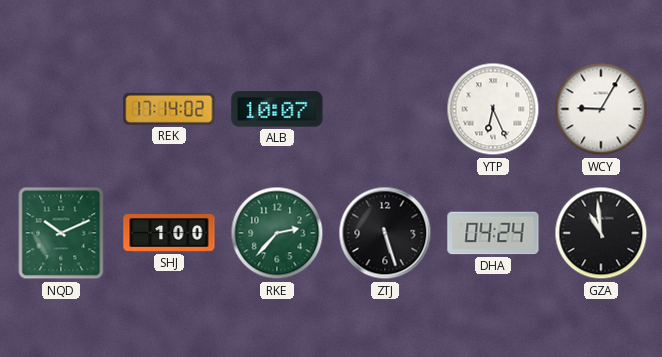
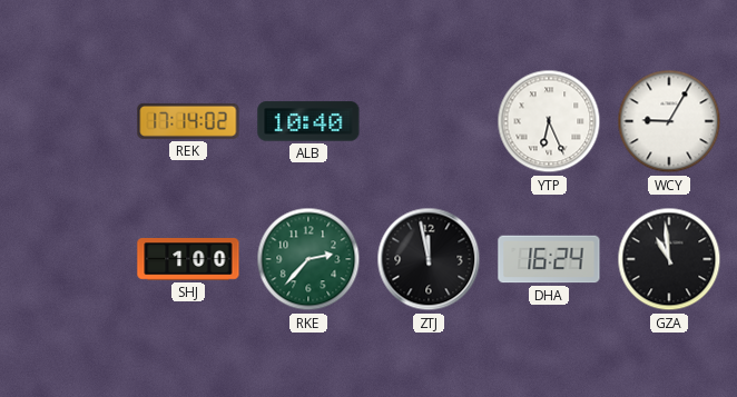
ALB: 10:07 -> 10:40
NQD: 10:11 -> none
ZTJ: 5:27 -> 11:58
DHA: 04:24 -> 16:24
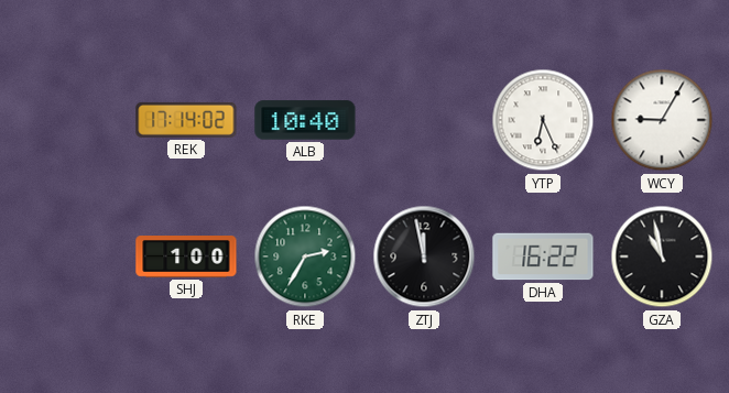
RKE: 2:37 -> 2:35
DHA: 16:24 -> 16:22
GZA: 10:59 -> 10:58
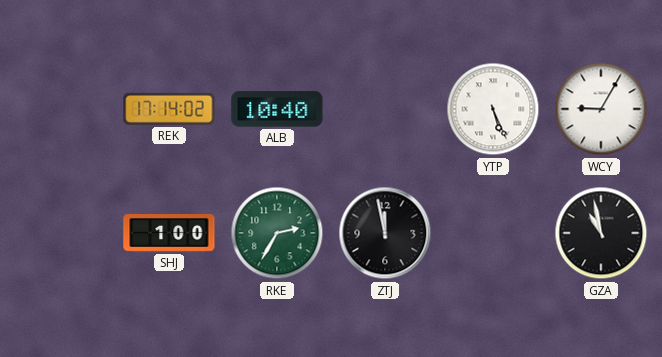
YTP: 6:26 -> 5:26
DHA: 16:22 -> none
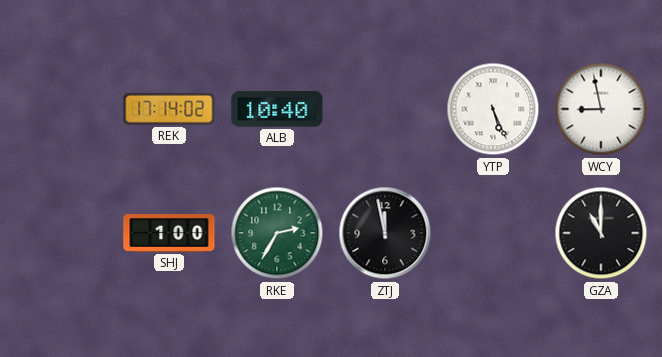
WCY: 9:05 -> 8:58
GZA: 10:58 -> 11:00
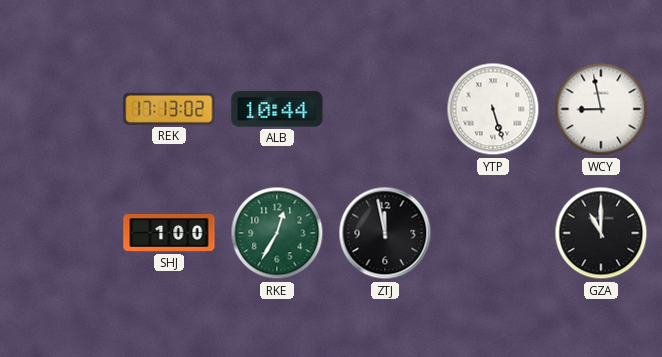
REK: 17:14 -> 17:13
ALB: 10:40 -> 10:44
YTP: 5:26 -> 5:27
RKE: 2:35 -> 12:35
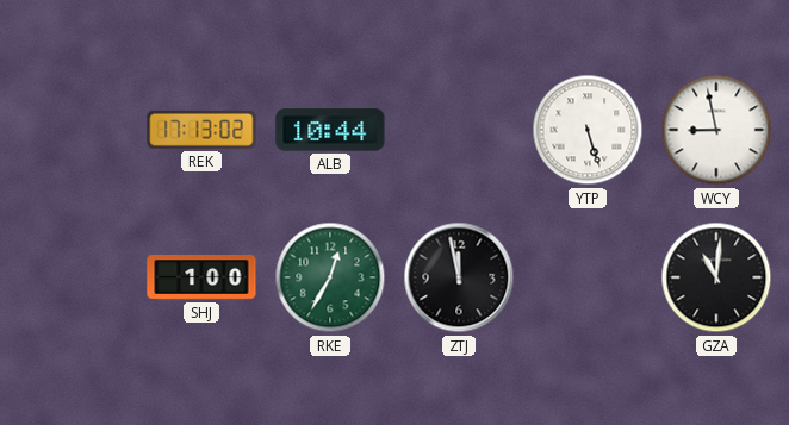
GZA: 11:00 -> 11:01
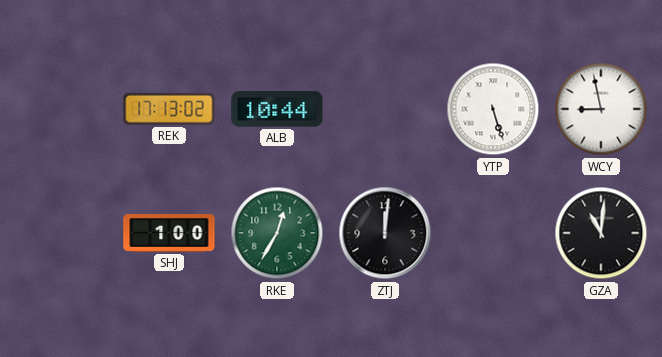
ZTJ: 11:58 -> 12:01
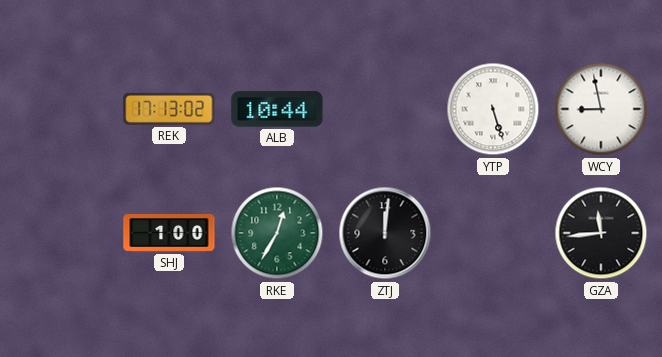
GZA: 11:01 -> 11:44
